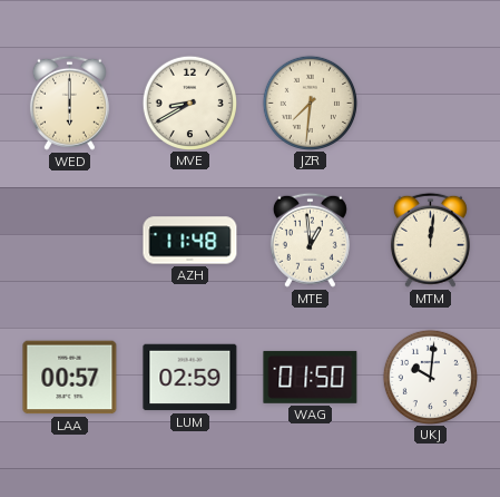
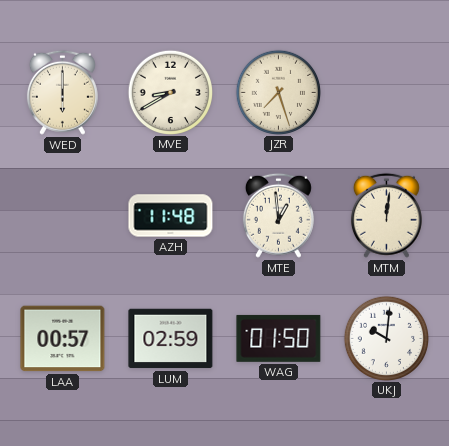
JZR: 7:31 -> 7:27
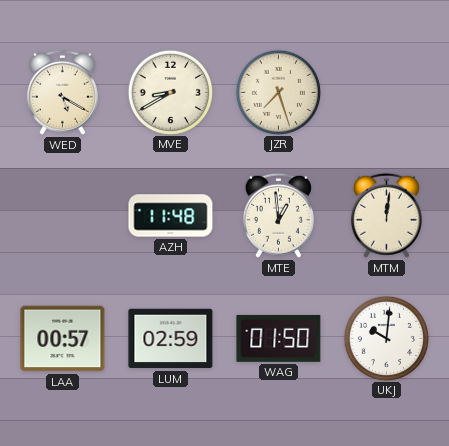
WED: 6:00 -> 5:20
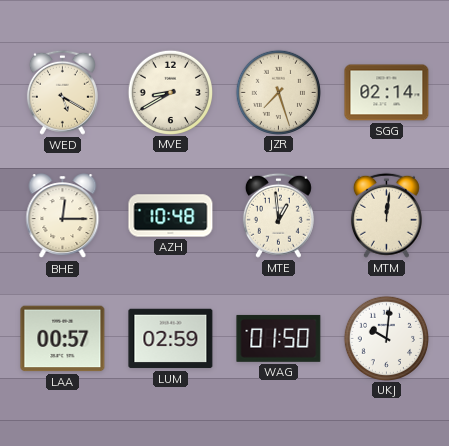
SGG: none -> 02:14
BHE: none -> 12:15
AZH: 11:48 -> 10:48
